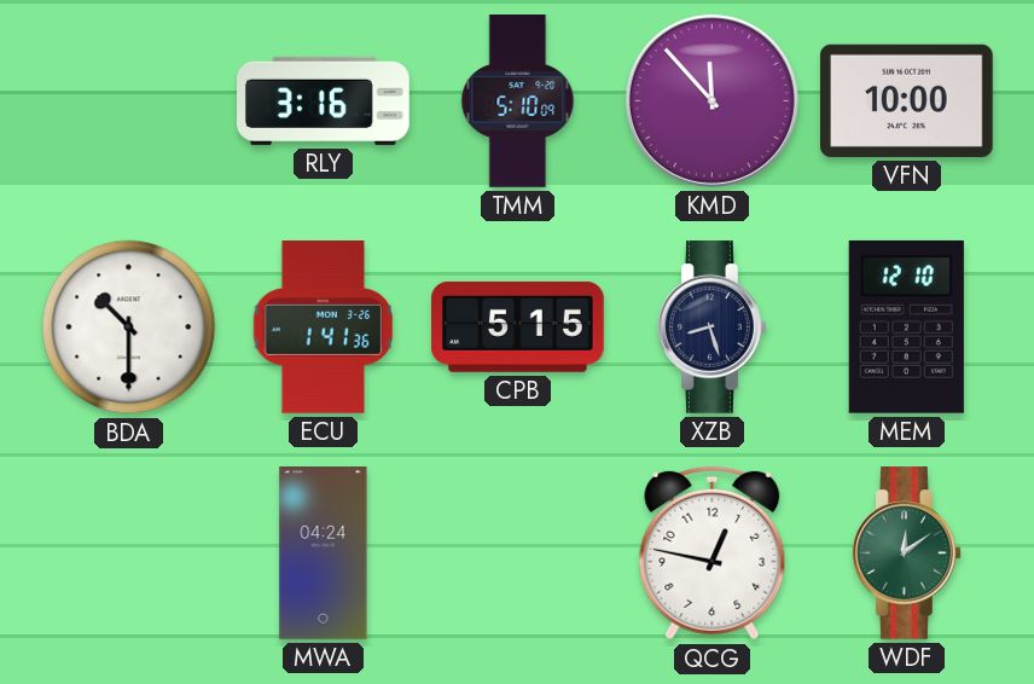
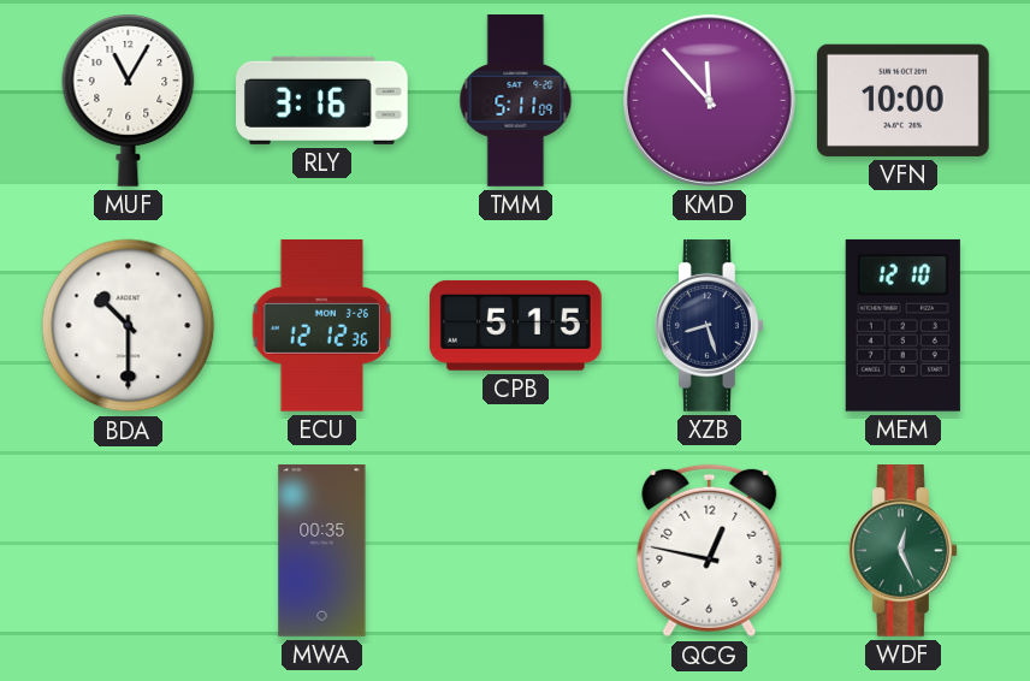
MUF: none -> 11:05
TMM: 5:10 -> 5:11
ECU: 1:41 -> 12:12
MWA: 04:24 -> 00:35
WDF: 12:09 -> 12:26
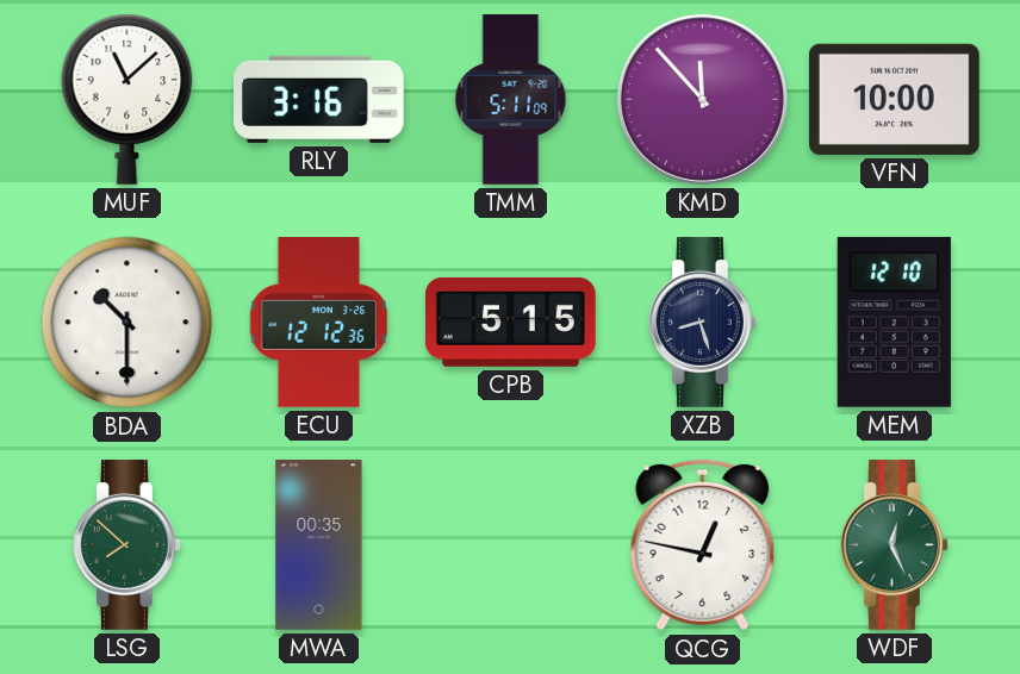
MUF: 11:05 -> 11:08
LSG: none -> 7:52
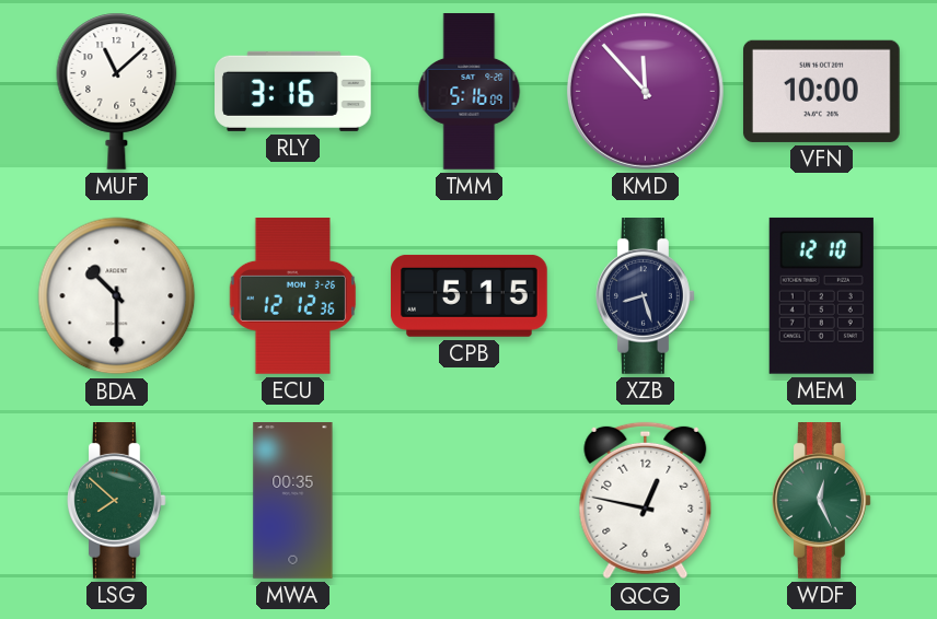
TMM: 5:11 -> 5:16
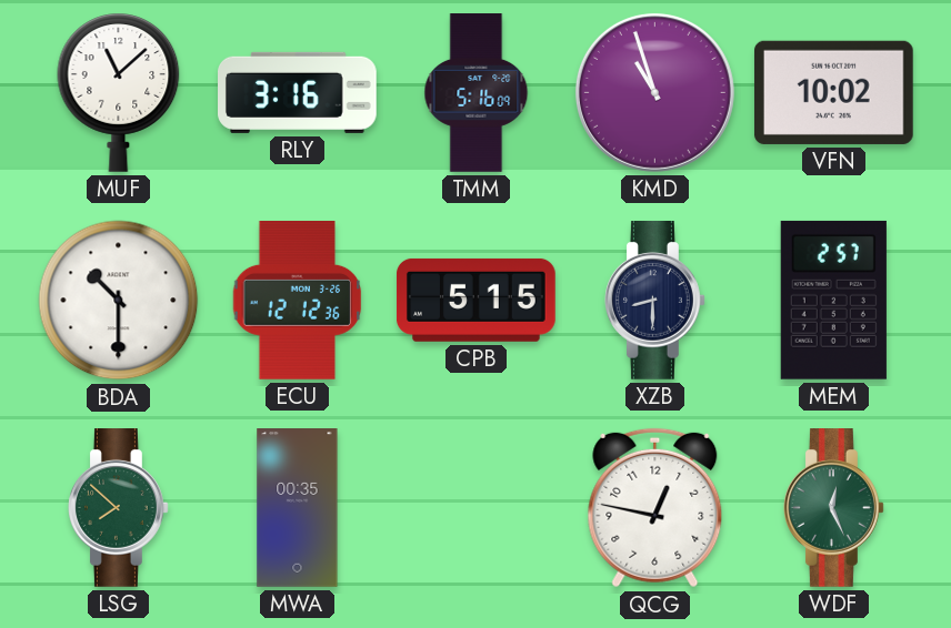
KMD: 11:53 -> 10:57
VFN: 10:00 -> 10:02
XZB: 8:27 -> 8:30
MEM: 12:10 -> 2:57
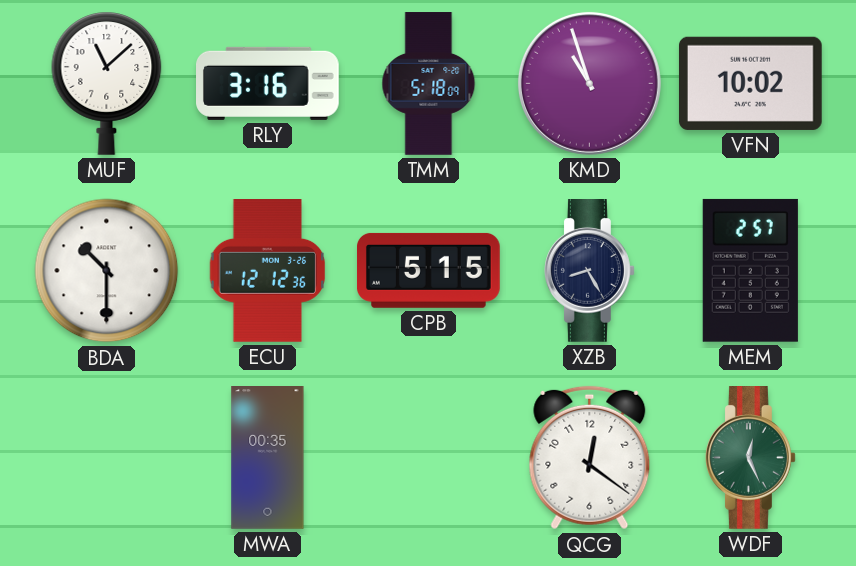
TMM: 5:16 -> 5:18
XZB: 8:30 -> 8:25
LSG: 7:52 -> none
QCG: 12:47 -> 12:21
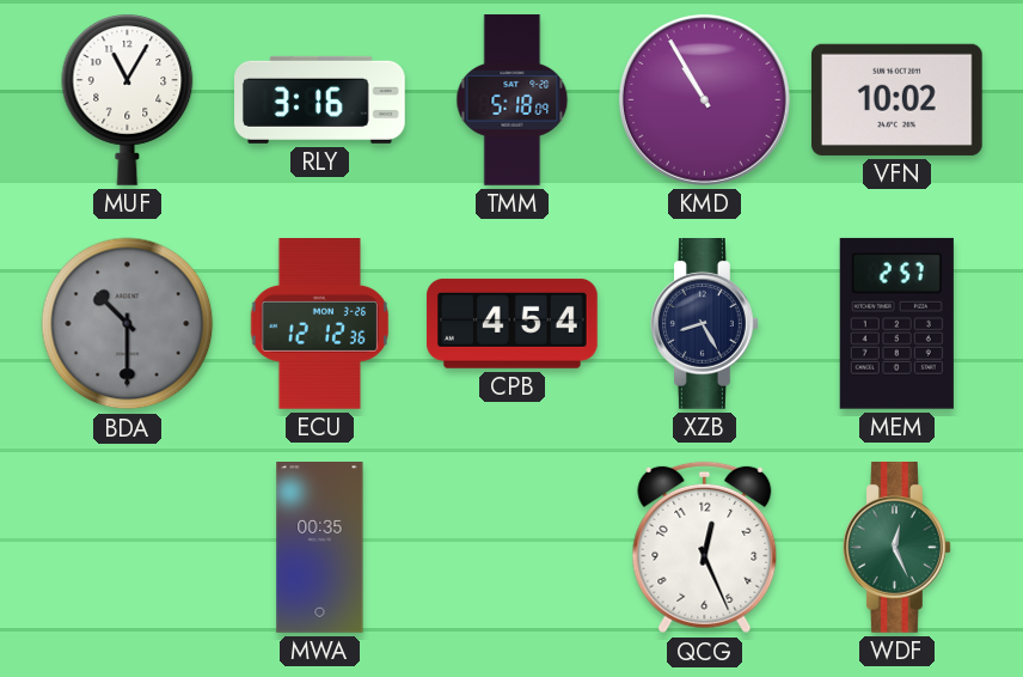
MUF: 11:08 -> 11:05
KMD: 10:57 -> 10:55
BDA dial: white -> grey
CPB: 5:15 -> 4:54
QCG: 12:21 -> 12:26
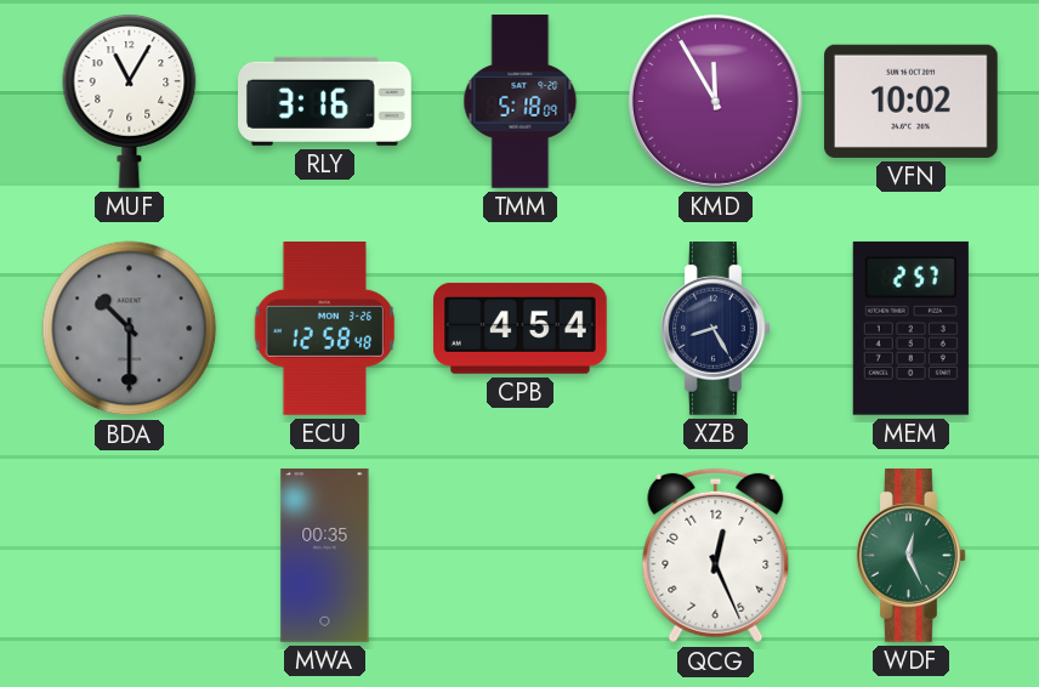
KMD: 10:55 -> 11:55
ECU: 12:12 -> 12:58
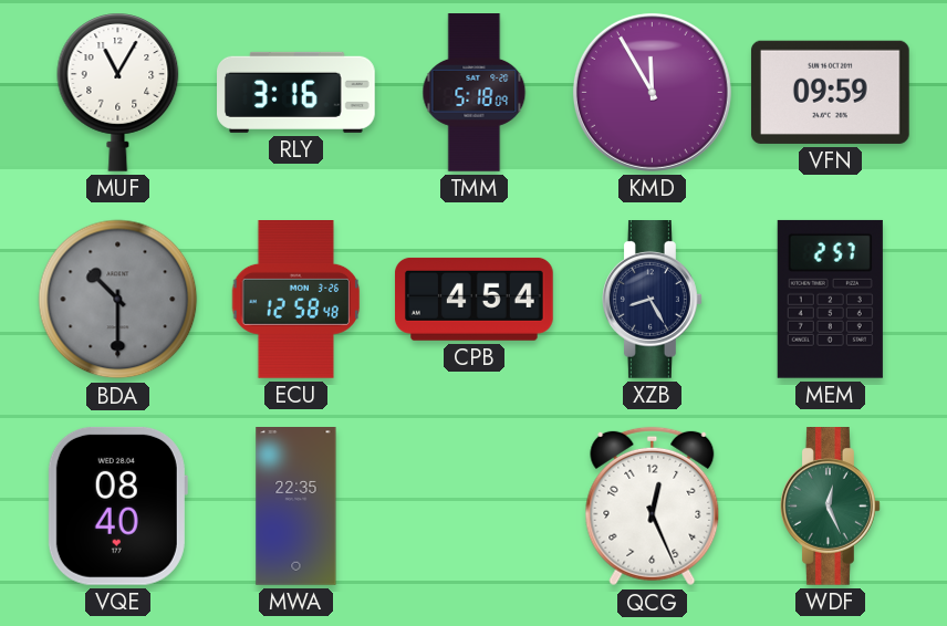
VFN: 10:02 -> 09:59
VQE: none -> 08:40
MWA: 00:35 -> 22:35
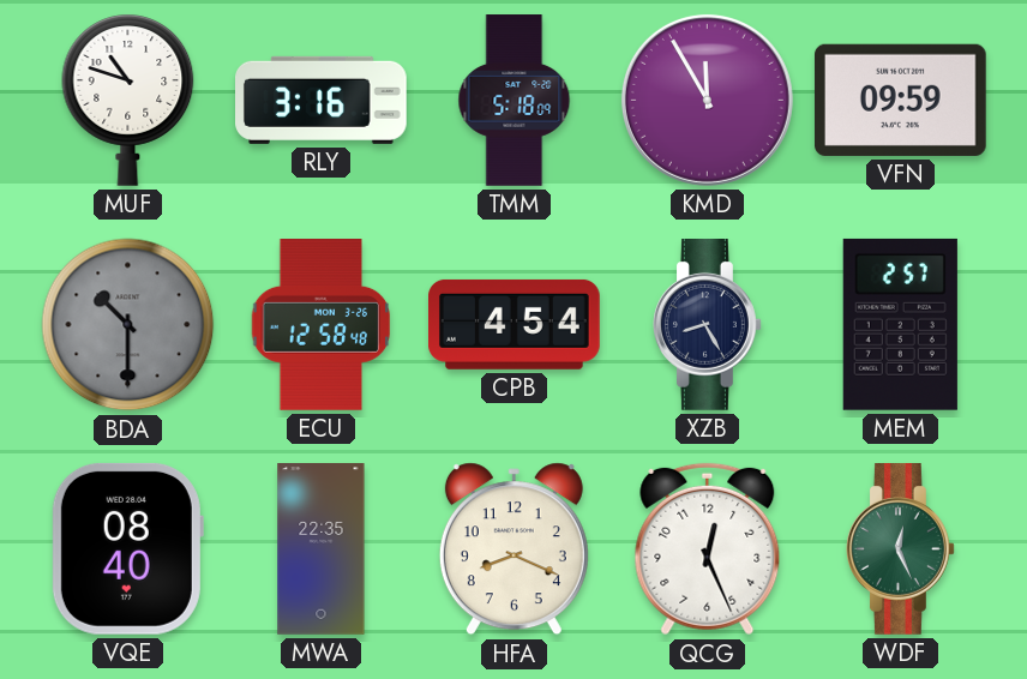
MUF: 11:05 -> 10:48
HFA: none -> 8:19
